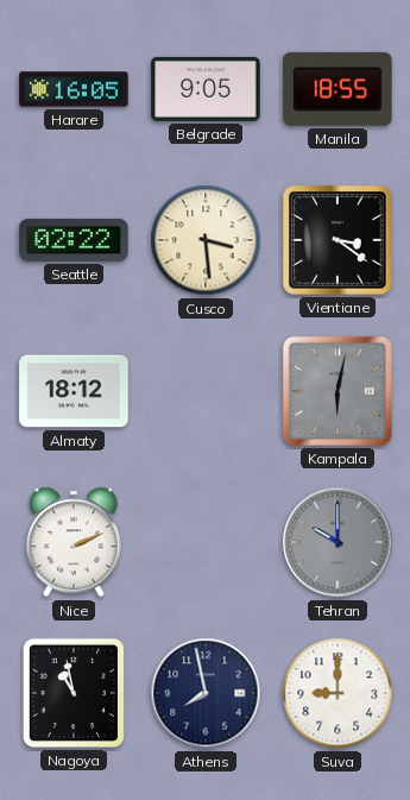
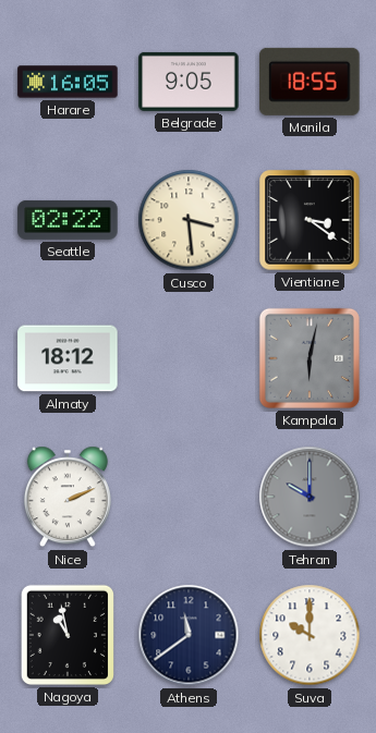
Athens: 7:58 -> 11:39
Suva: 9:00 -> 10:00
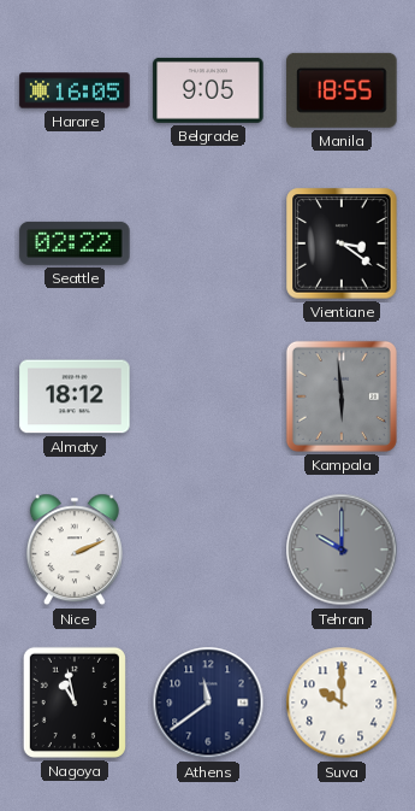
Cusco: 3:29 -> none
Kampala: 6:02 -> 5:59
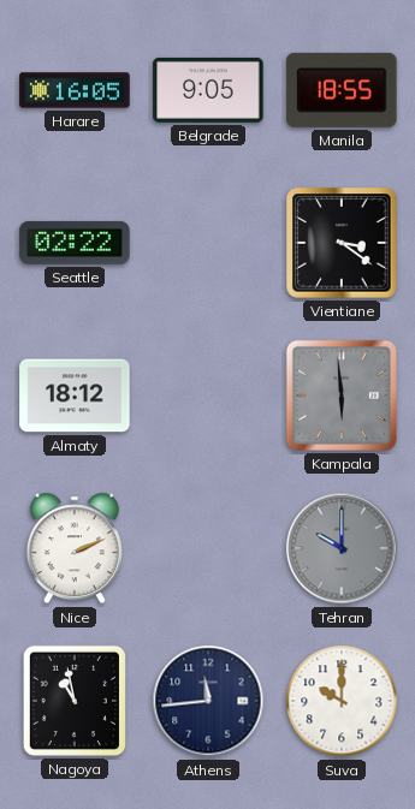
Athens: 11:39 -> 11:44
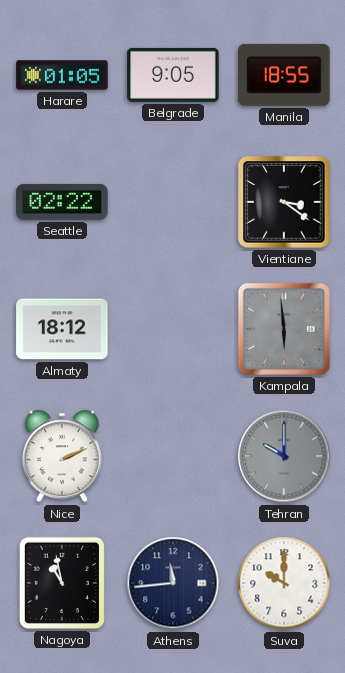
Harare: 16:05 -> 01:05
